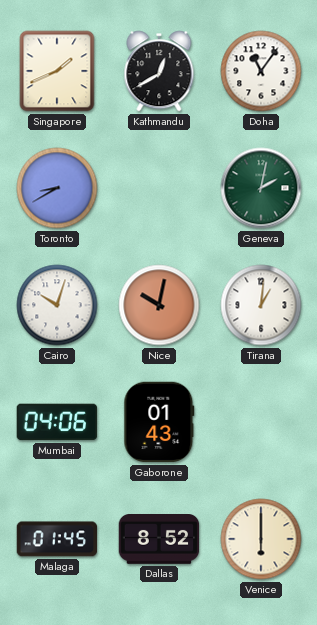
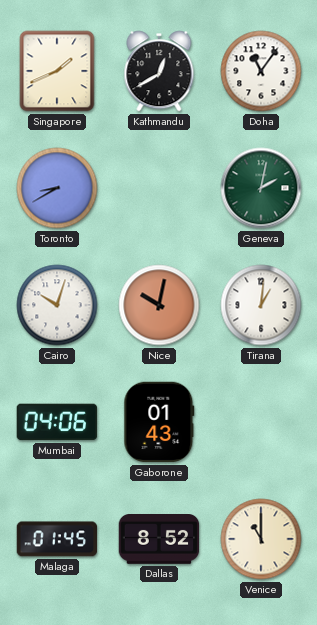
Venice: 6:00 -> 11:00
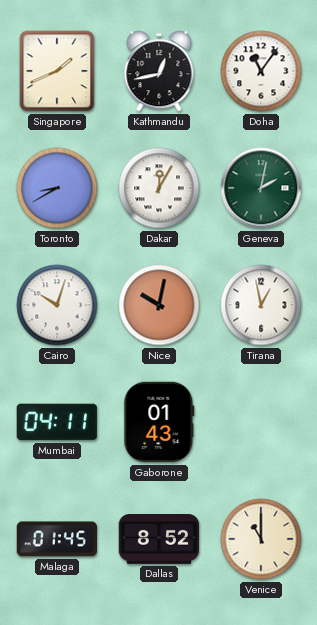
Kathmandu: 12:40 -> 12:43
Dakar: none -> 12:05
Tirana: 1:01 -> 12:58
Mumbai: 04:06 -> 04:11
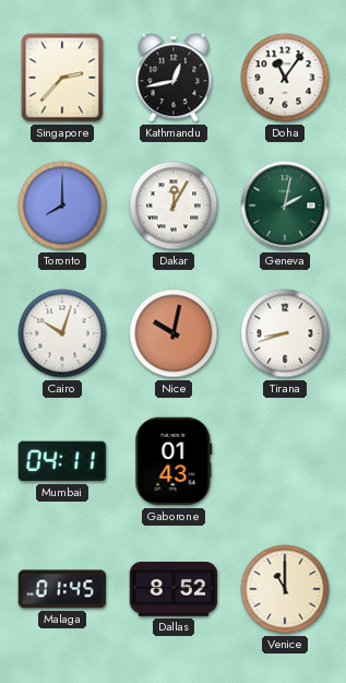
Singapore: 1:41 -> 2:37
Toronto: 8:40 -> 8:00
Tirana: 12:58 -> 8:42
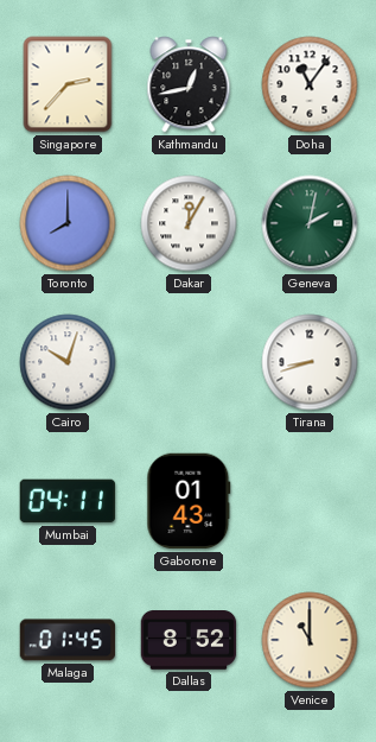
Nice: 10:02 -> none
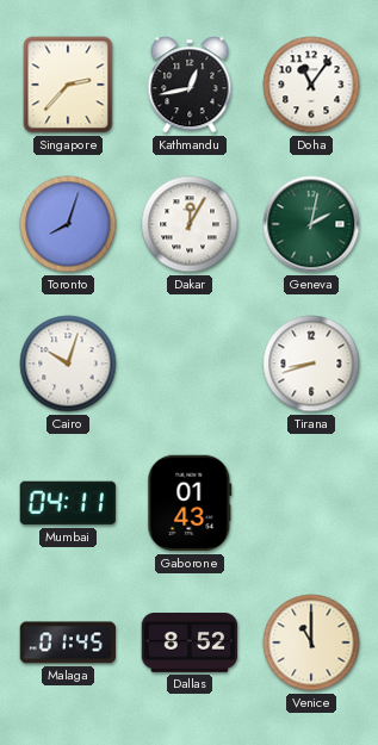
Toronto: 8:00 -> 8:03
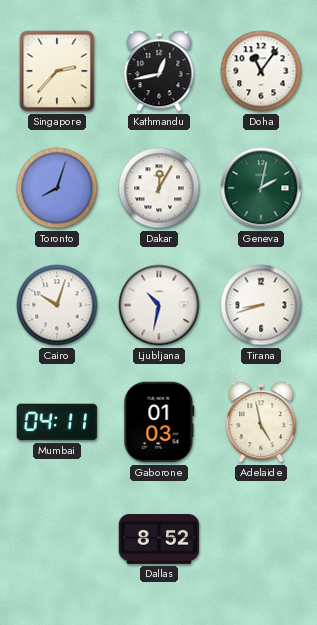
Ljubljana: none -> 10:32
Gaborone: 01:43 -> 01:03
Adelaide: none -> 4:58
Malaga: 01:45 -> none
Venice: 11:00 -> none
